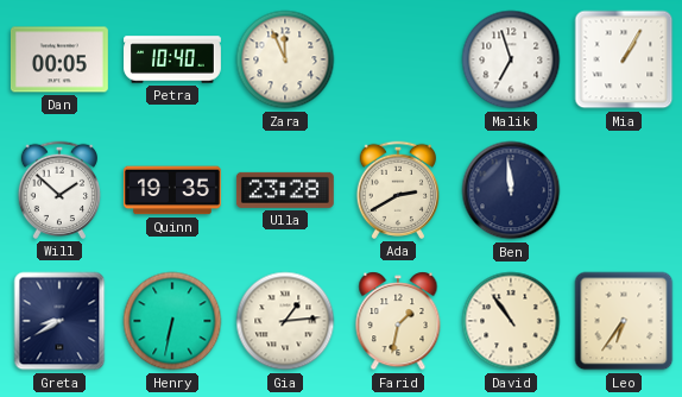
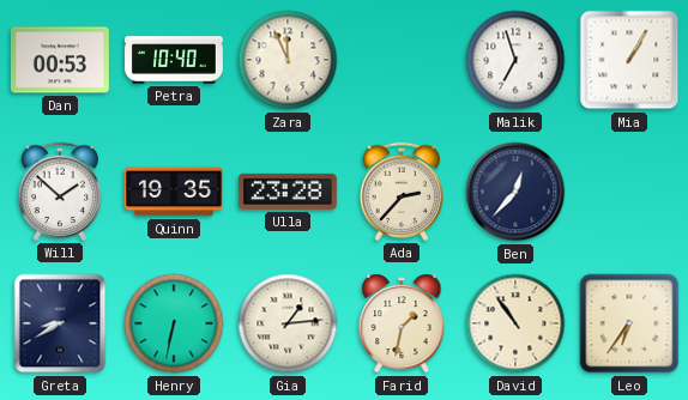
Dan: 00:05 -> 00:53
Ada: 2:40 -> 2:37
Ben: 11:59 -> 12:37
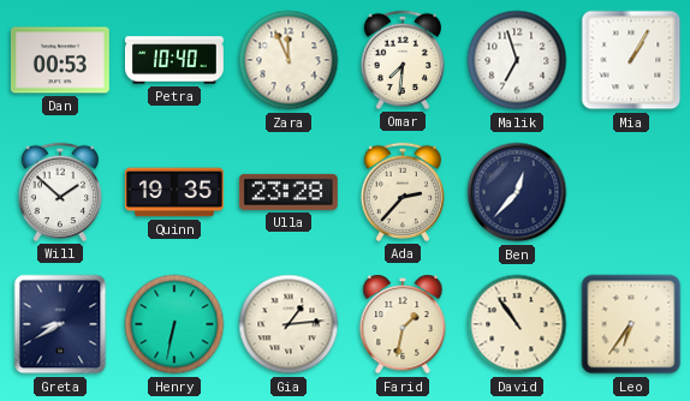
Omar: none -> 7:31
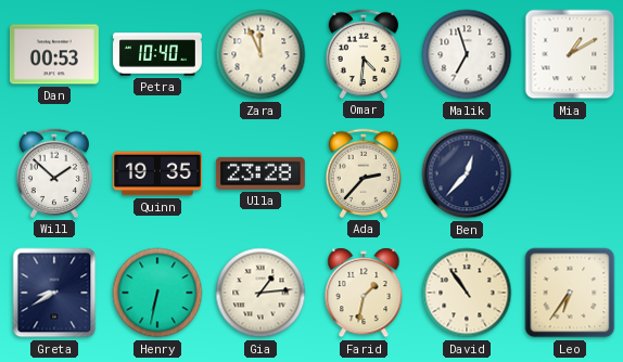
Omar: 7:31 -> 4:31
Mia: 1:05 -> 1:10
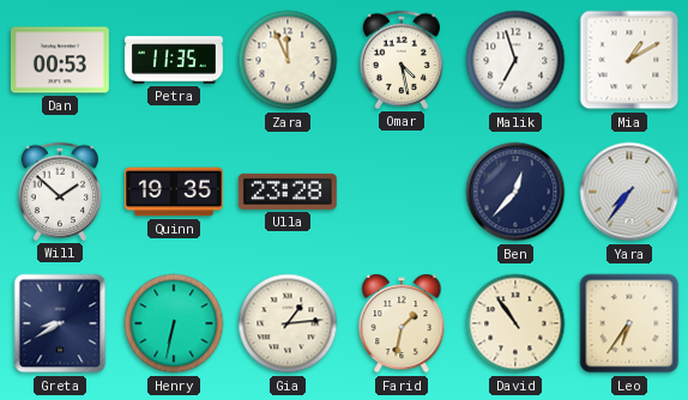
Petra: 10:40 -> 11:35
Omar: 4:31 -> 4:28
Ada: 2:37 -> none
Yara: none -> 7:36
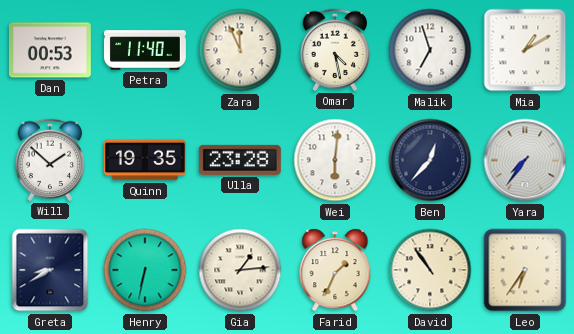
Petra: 11:35 -> 11:40
Wei: none -> 6:01
Farid: 1:32 -> 1:34
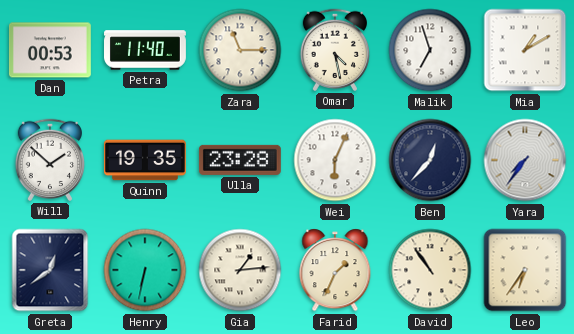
Zara: 11:56 -> 11:15
Wei: 6:01 -> 6:04
Greta: 8:40 -> 12:39
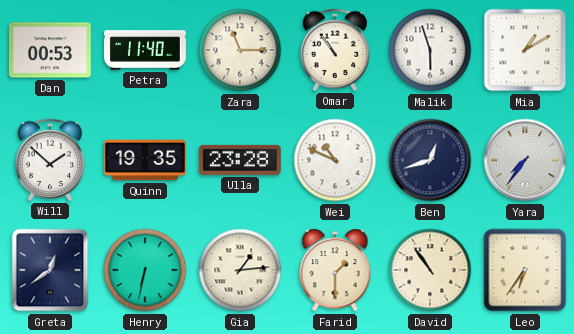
Omar: 4:28 -> 10:54
Malik: 6:57 -> 5:57
Wei: 6:04 -> 10:49
Ben: 12:37 -> 12:42
Farid: 1:34 -> 1:30
